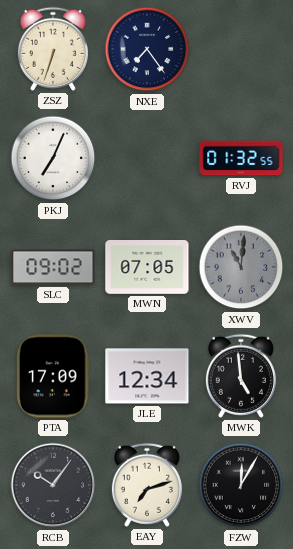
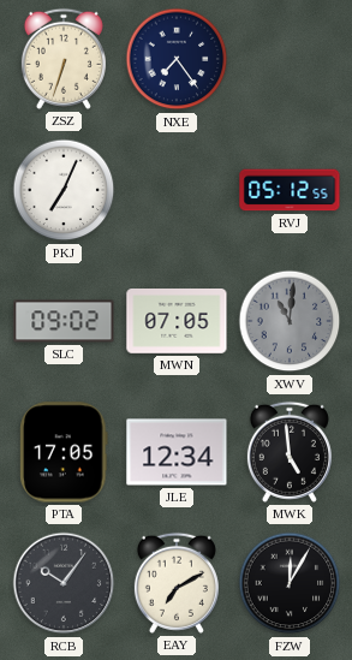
RVJ: 01:32 -> 05:12
PTA: 17:09 -> 17:05
EAY: 7:12 -> 7:10
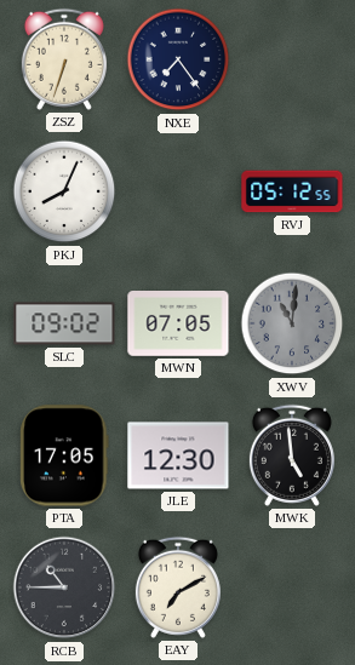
PKJ: 7:04 -> 8:04
JLE: 12:34 -> 12:30
RCB: 10:06 -> 10:45
FZW: 12:05 -> none
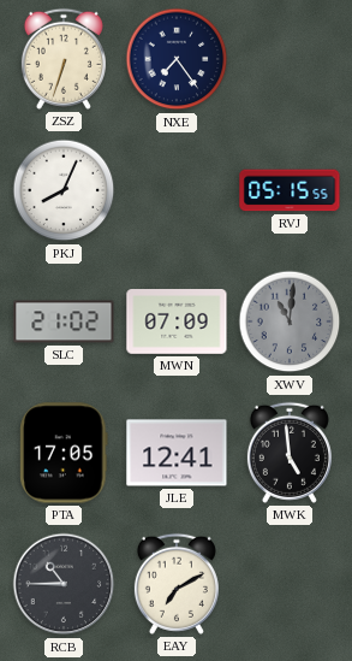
RVJ: 05:12 -> 05:15
SLC: 09:02 -> 21:02
MWN: 07:05 -> 07:09
JLE: 12:30 -> 12:41
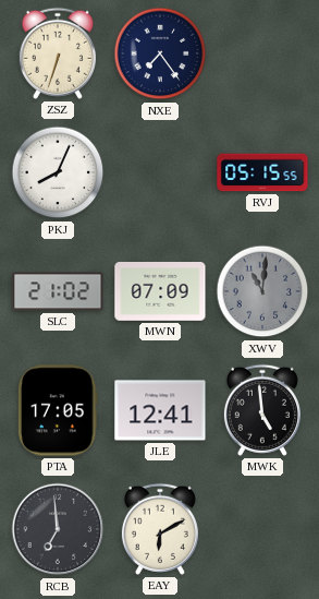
RCB: 10:45 -> 6:59
EAY: 7:10 -> 6:10
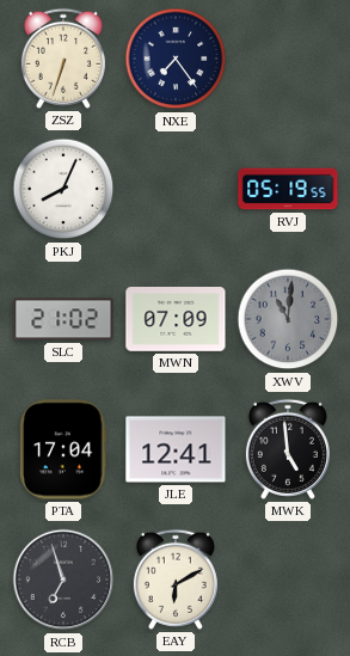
RVJ: 05:15 -> 05:19
PTA: 17:05 -> 17:04
RCB: 6:59 -> 6:57
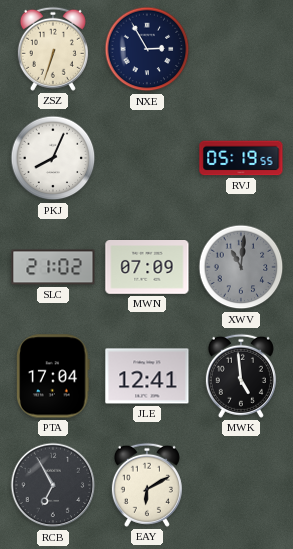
NXE: 7:24 -> 2:55
RCB: 6:57 -> 6:55
